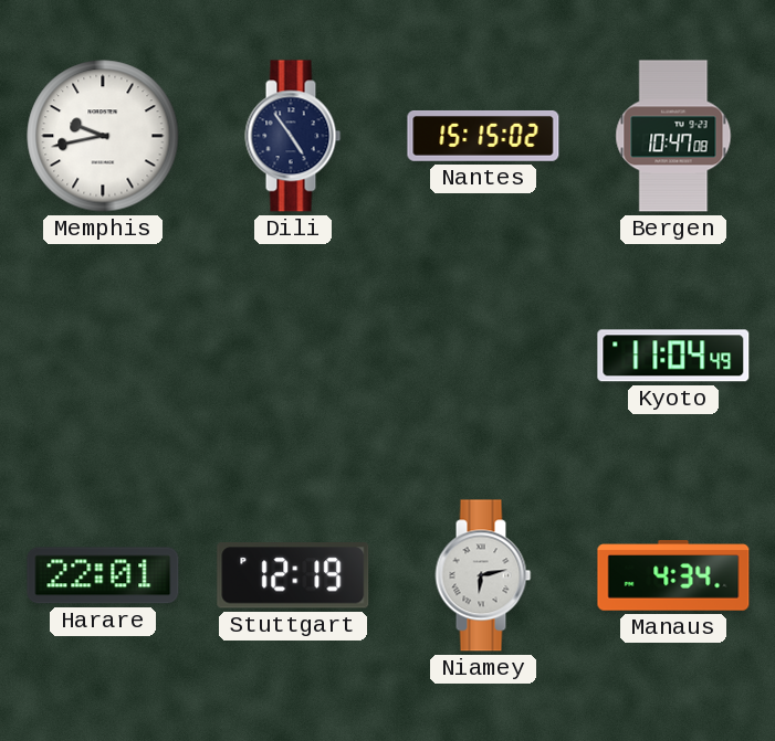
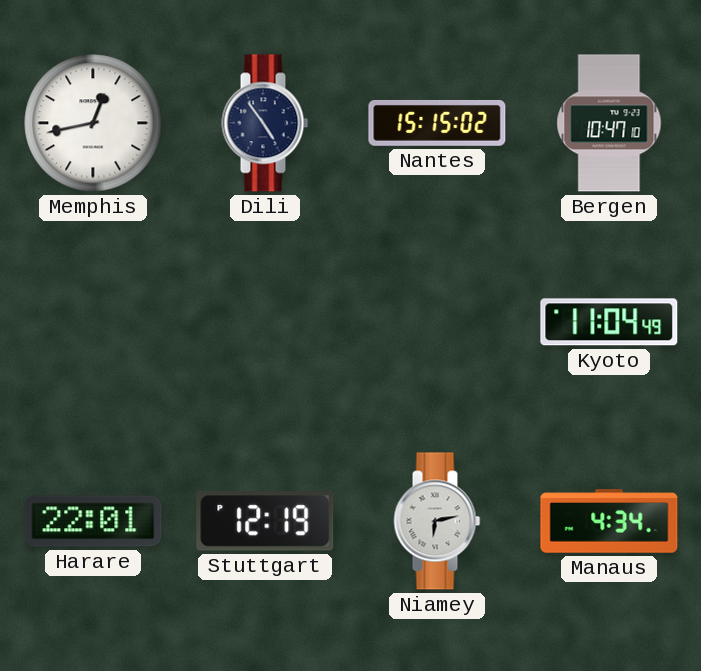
Memphis: 9:43 -> 12:43
Bergen: 10:47:08 -> 10:47:10
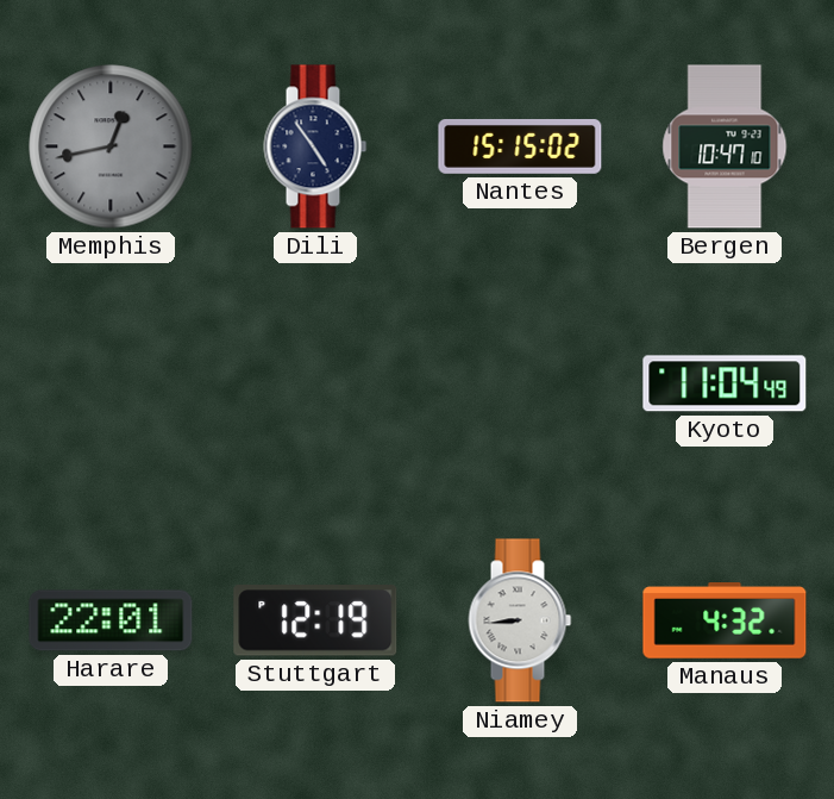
Memphis dial: white -> grey
Niamey: 6:13 -> 8:44
Manaus: 4:34 -> 4:32
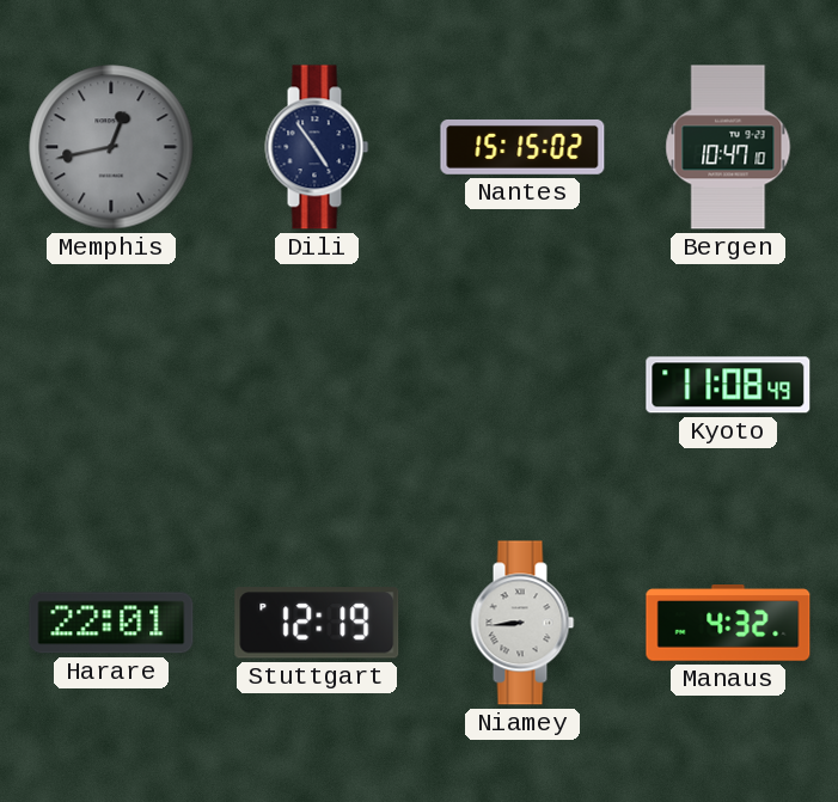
Kyoto: 11:04 -> 11:08
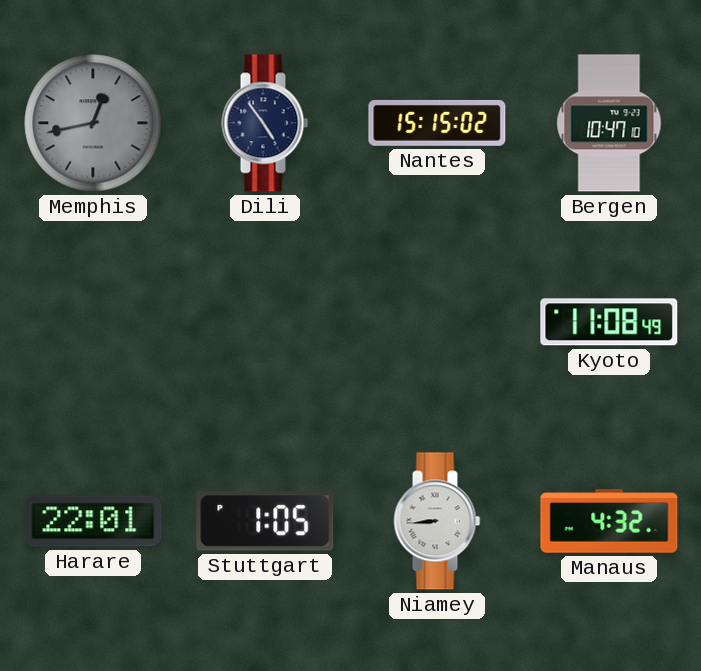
Stuttgart: 12:19 -> 1:05
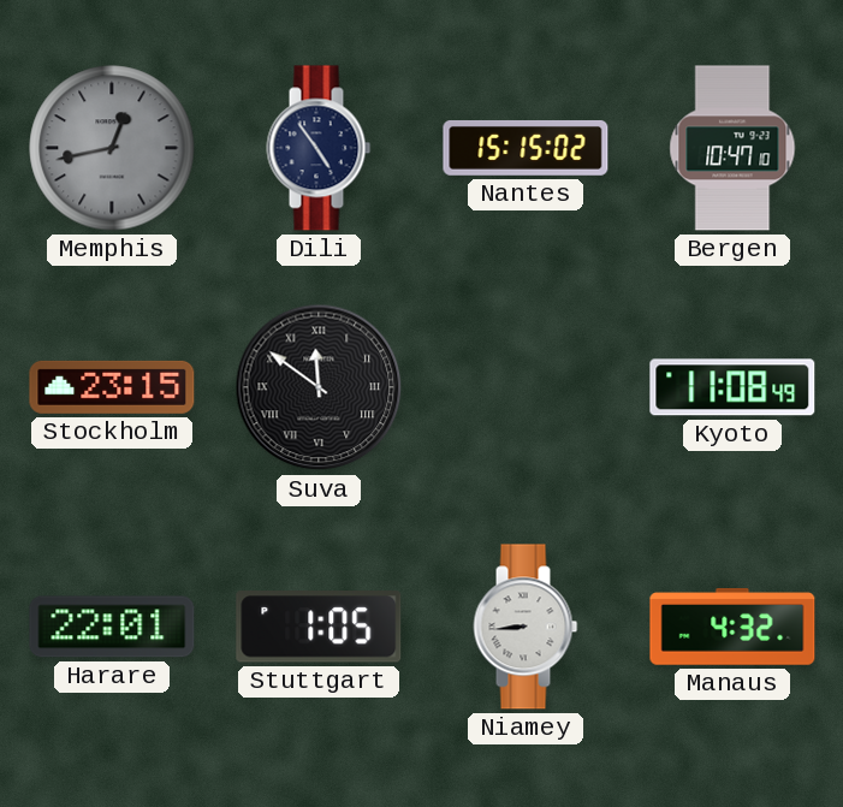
Stockholm: none -> 23:15
Suva: none -> 11:51
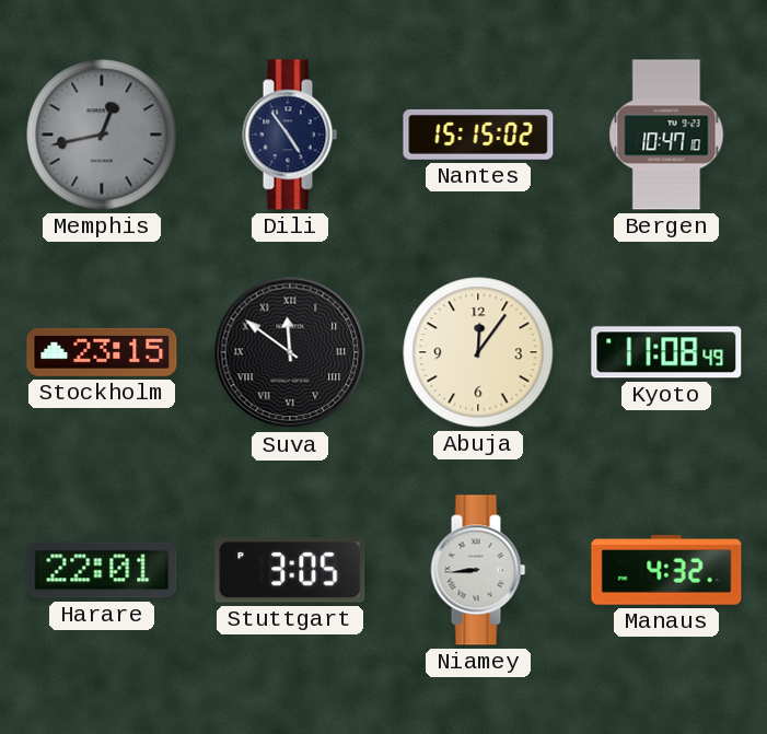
Abuja: none -> 12:06
Stuttgart: 1:05 -> 3:05
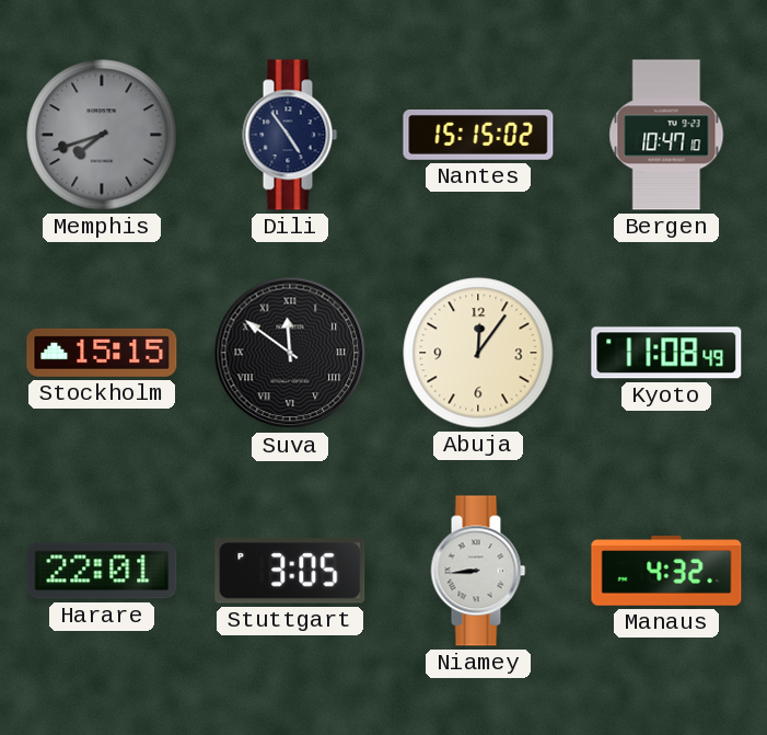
Memphis: 12:43 -> 7:42
Stockholm: 23:15 -> 15:15
